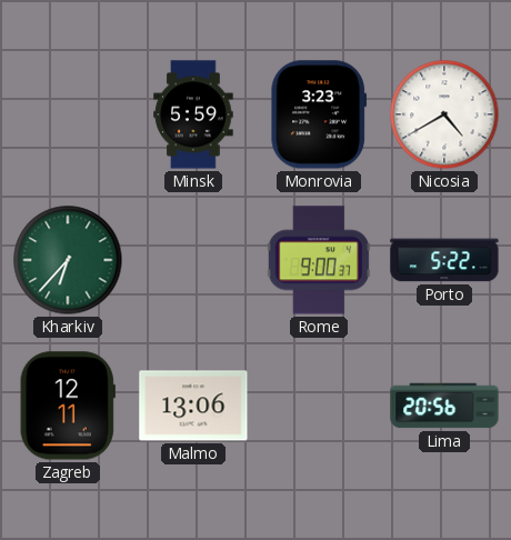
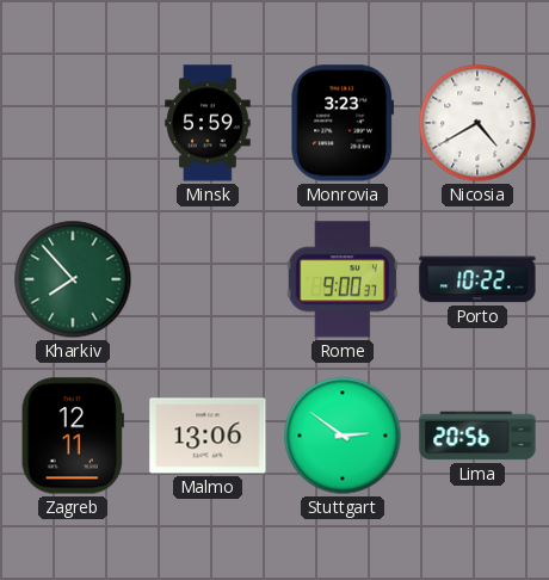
Kharkiv: 6:37 -> 7:53
Porto: 5:22 -> 10:22
Stuttgart: none -> 2:51
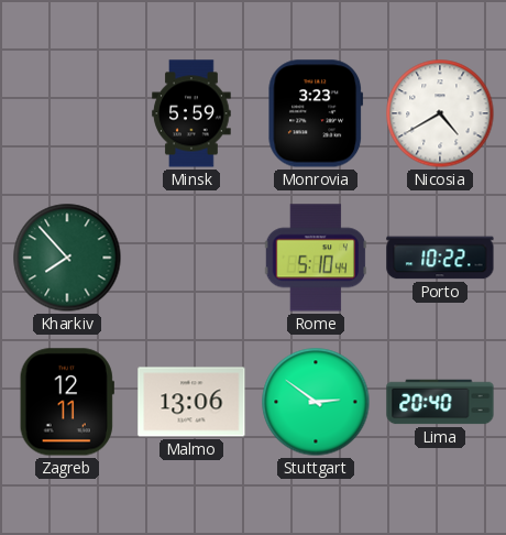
Rome: 9:00 -> 5:10
Lima: 20:56 -> 20:40
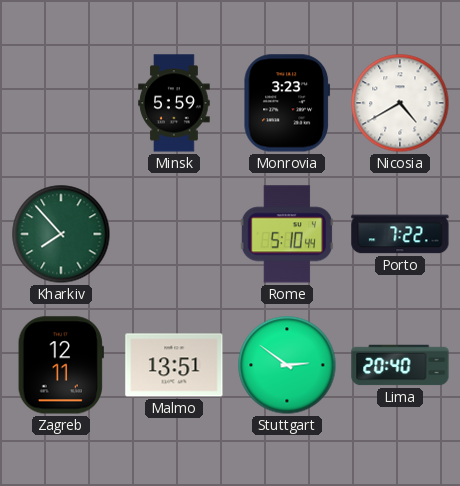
Porto: 10:22 -> 7:22
Malmo: 13:06 -> 13:51
